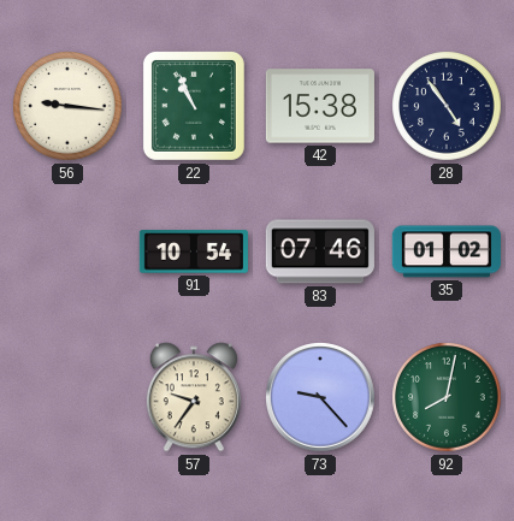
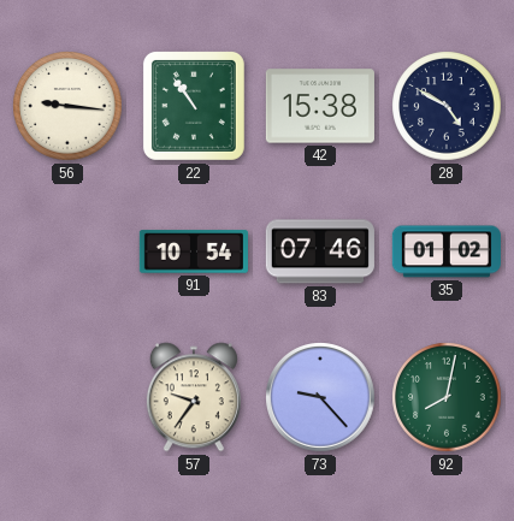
22: 10:56 -> 10:54
28: 4:54 -> 4:50
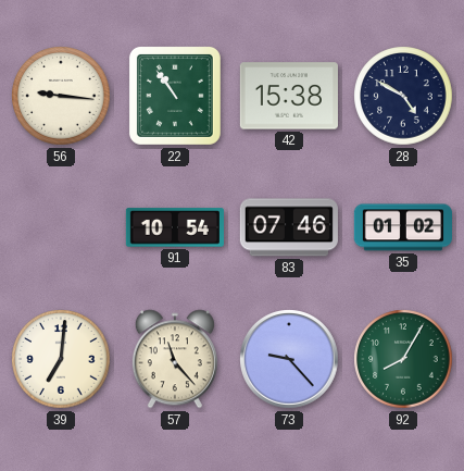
39: none -> 7:01
57: 9:36 -> 11:23
92: 8:02 -> 8:05
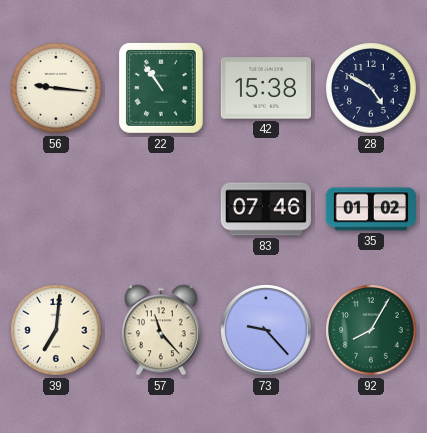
91: 10:54 -> none
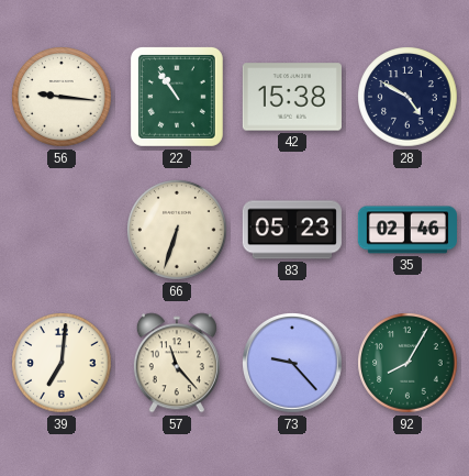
66: none -> 6:33
83: 07:46 -> 05:23
35: 01:02 -> 02:46
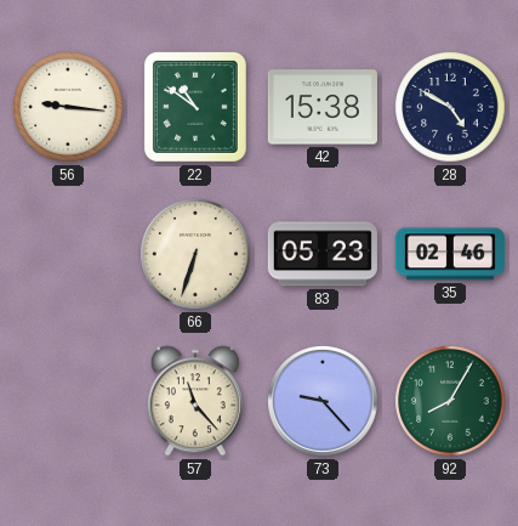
22: 10:54 -> 10:51
39: 7:01 -> none
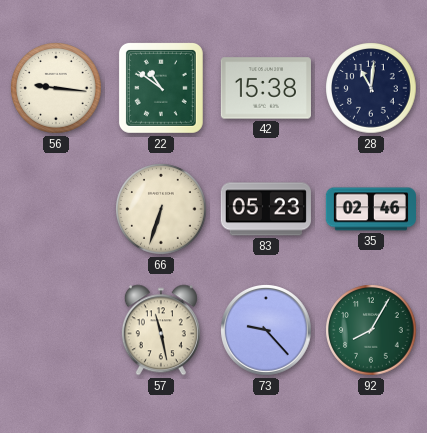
28: 4:50 -> 11:01
57: 11:23 -> 11:28
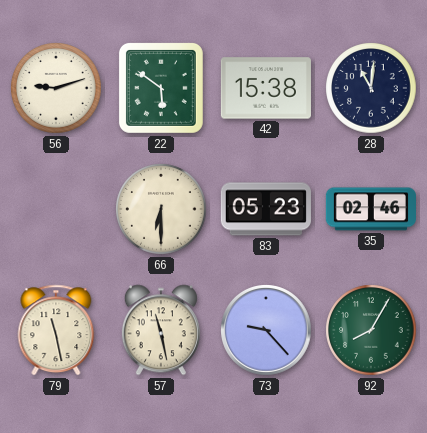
56: 9:16 -> 9:12
22: 10:51 -> 5:51
66: 6:33 -> 6:30
79: none -> 11:28
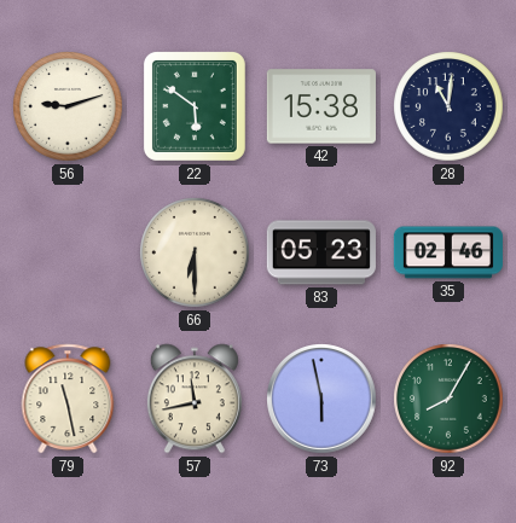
57: 11:28 -> 11:43
73: 9:23 -> 5:58
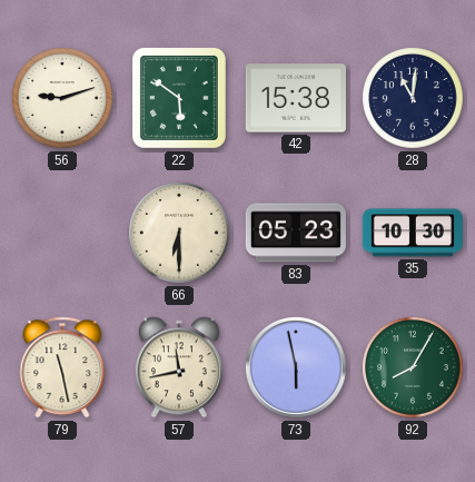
35: 02:46 -> 10:30
